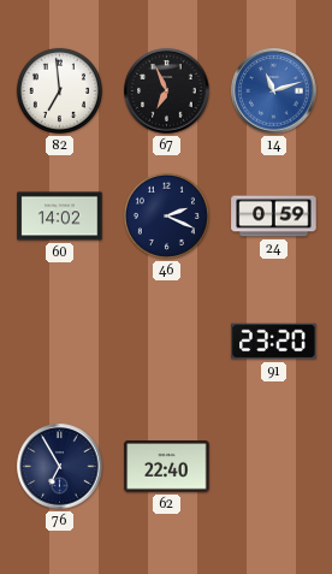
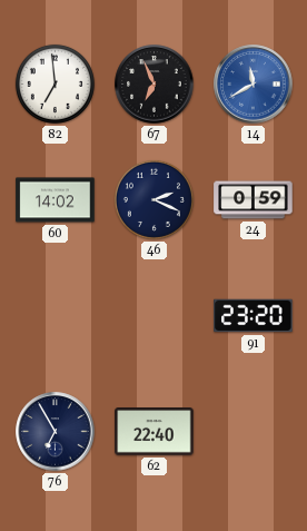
14: 11:12 -> 11:40
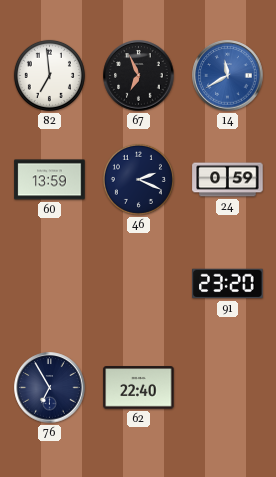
60: 14:02 -> 13:59
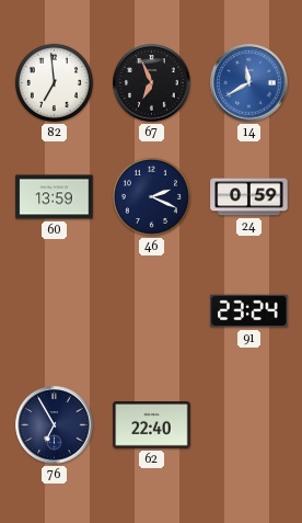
91: 23:20 -> 23:24
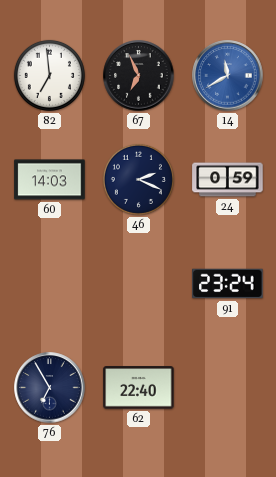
60: 13:59 -> 14:03
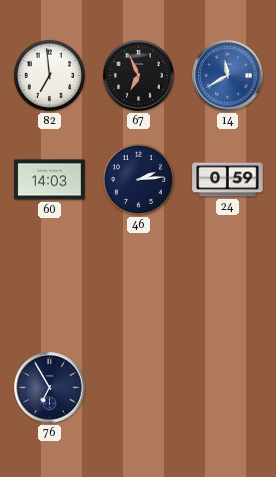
46: 2:19 -> 2:14
91: 23:24 -> none
62: 22:40 -> none
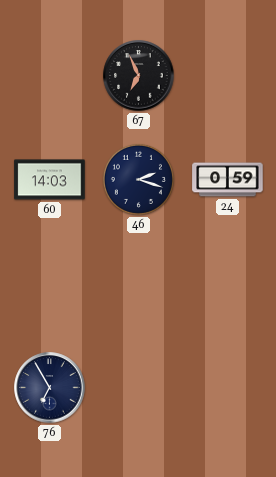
82: 6:59 -> none
14: 11:40 -> none
46: 2:14 -> 2:18
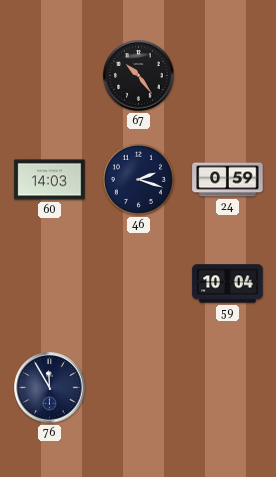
67: 6:56 -> 10:24
59: none -> 10:04
76: 6:55 -> 11:55
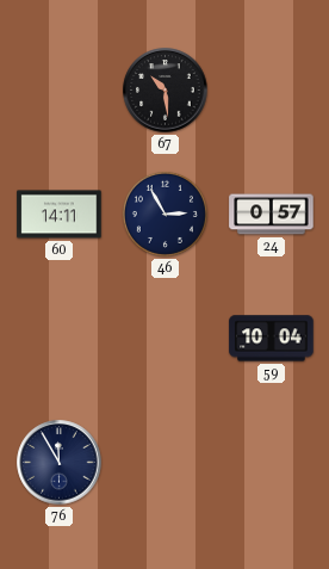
67: 10:24 -> 10:29
60: 14:03 -> 14:11
46: 2:18 -> 2:55
24: 0:59 -> 0:57
